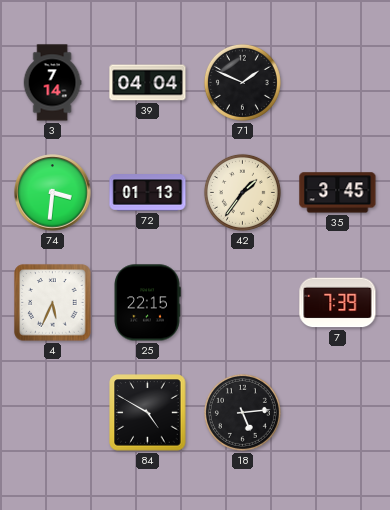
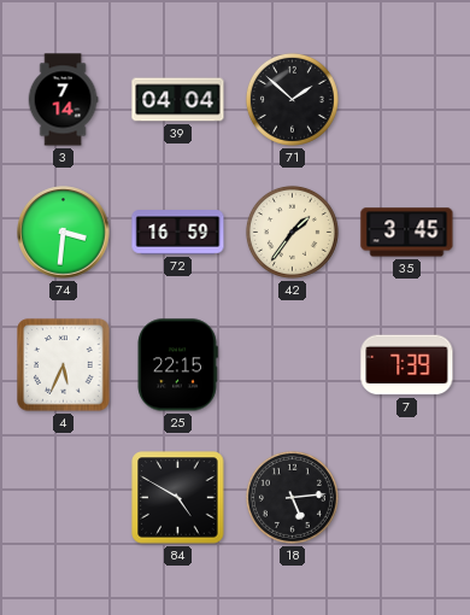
71: 1:49 -> 1:52
72: 01:13 -> 16:59
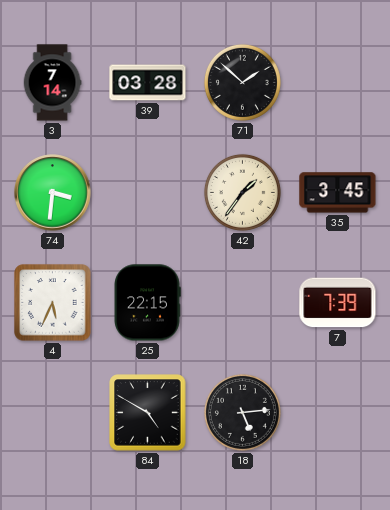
39: 04:04 -> 03:28
72: 16:59 -> none
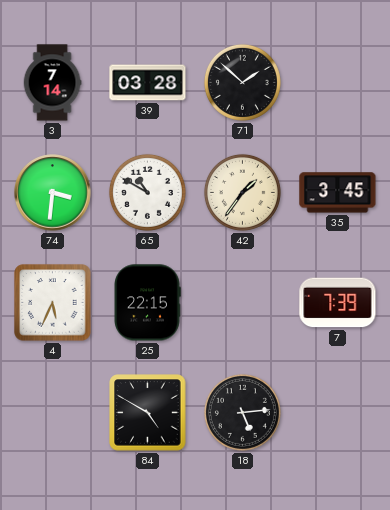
65: none -> 10:50
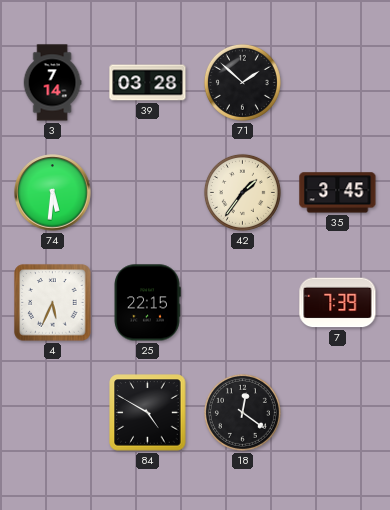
74: 3:31 -> 5:31
65: 10:50 -> none
18: 5:14 -> 12:21
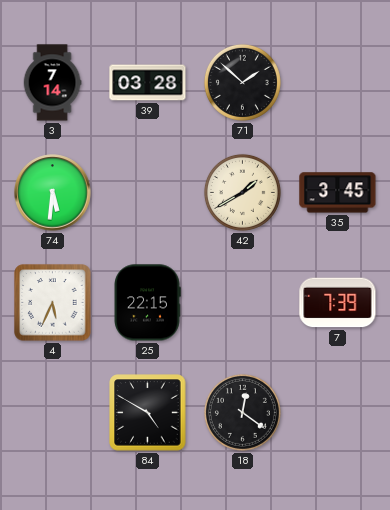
42: 1:36 -> 1:40
